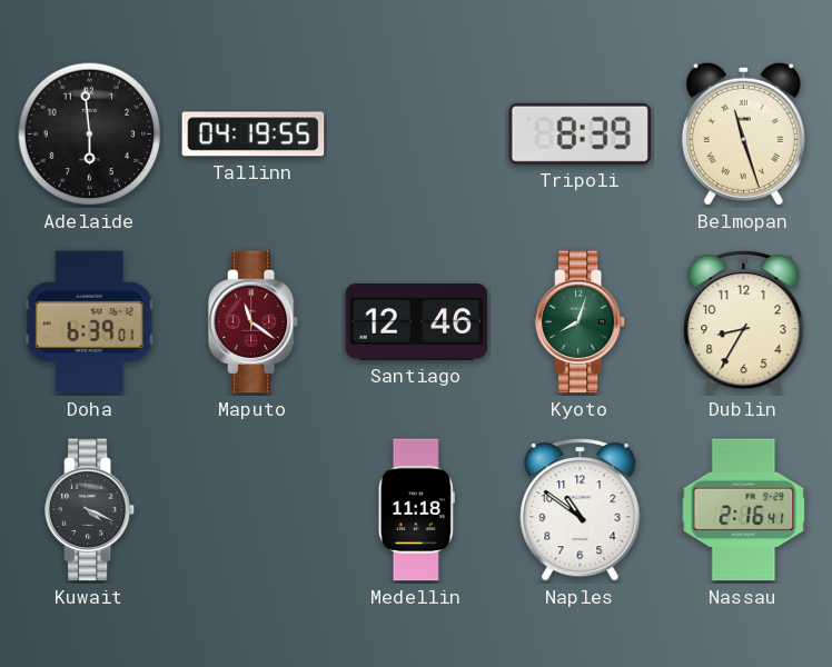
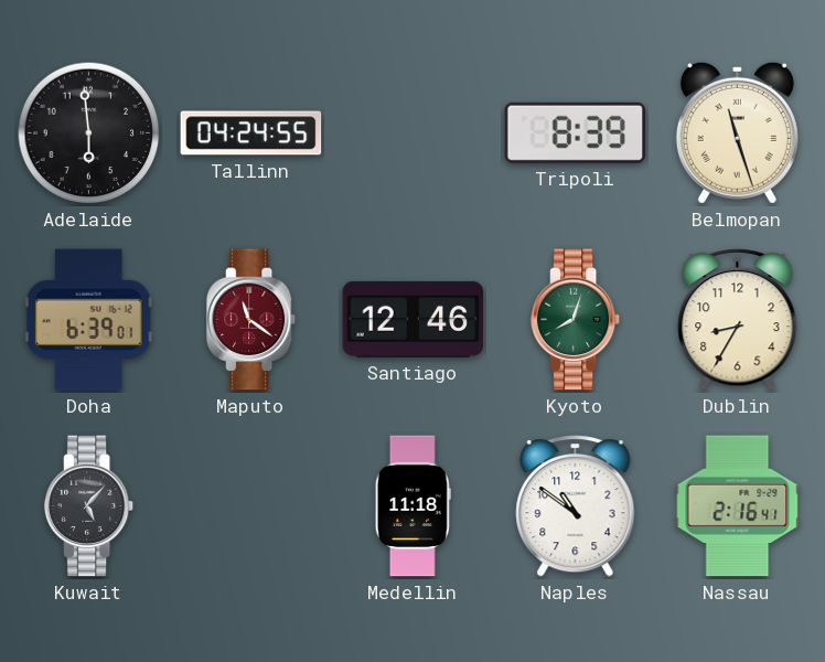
Tallinn: 04:19 -> 04:24
Kuwait: 4:19 -> 5:07
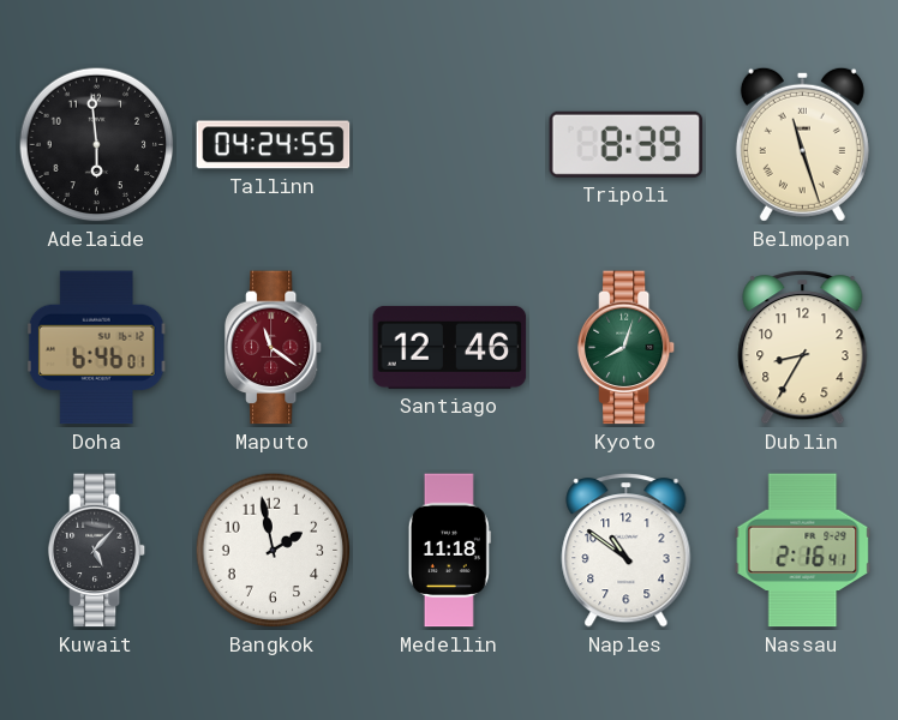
Doha: 6:39 -> 6:46
Bangkok: none -> 1:58
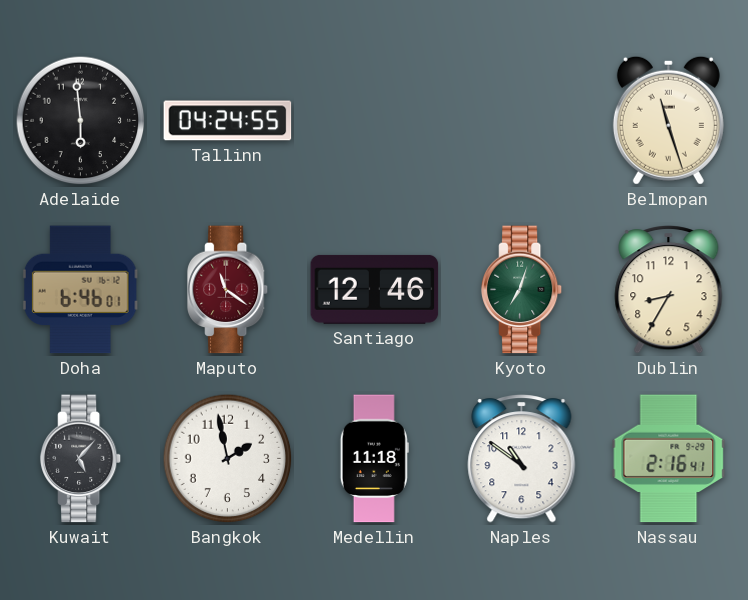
Tripoli: 8:39 -> none
Kyoto: 8:03 -> 7:03
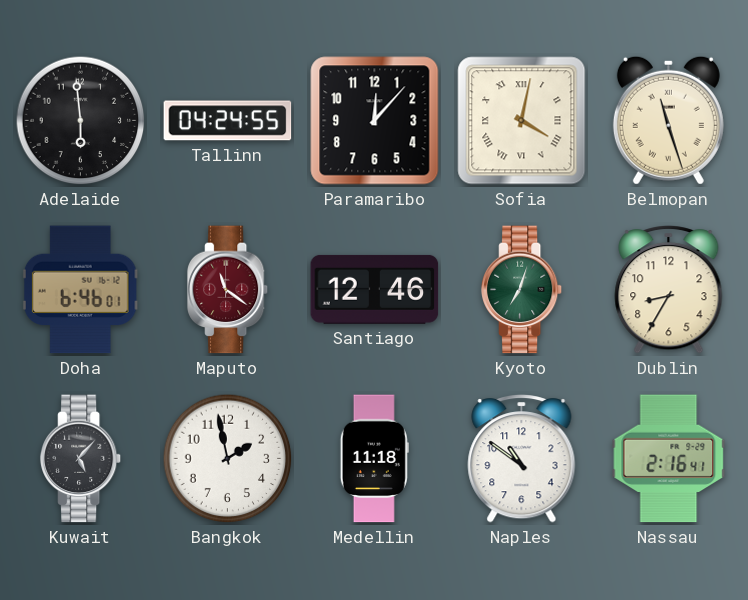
Paramaribo: none -> 12:07
Sofia: none -> 4:02
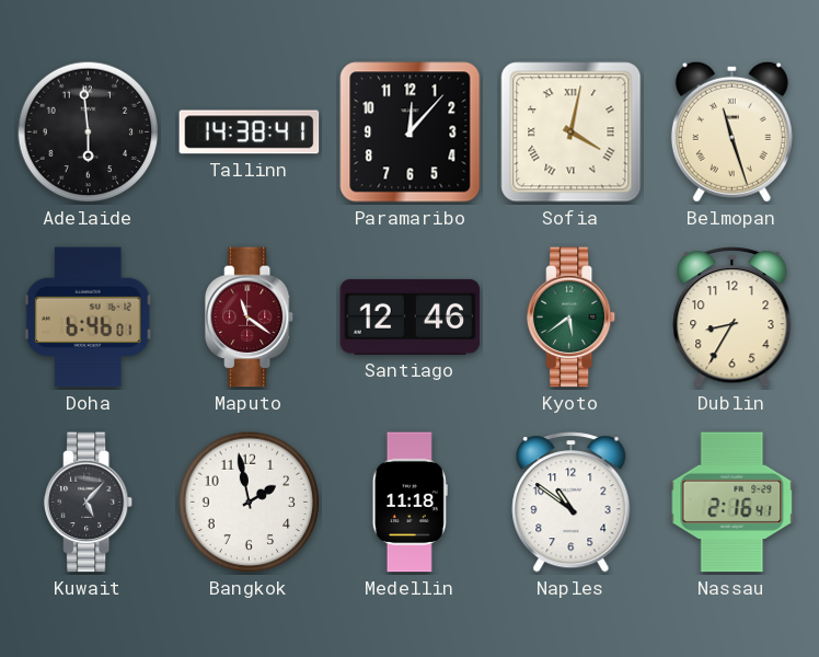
Tallinn: 04:24 -> 14:38
Kyoto: 7:03 -> 5:39
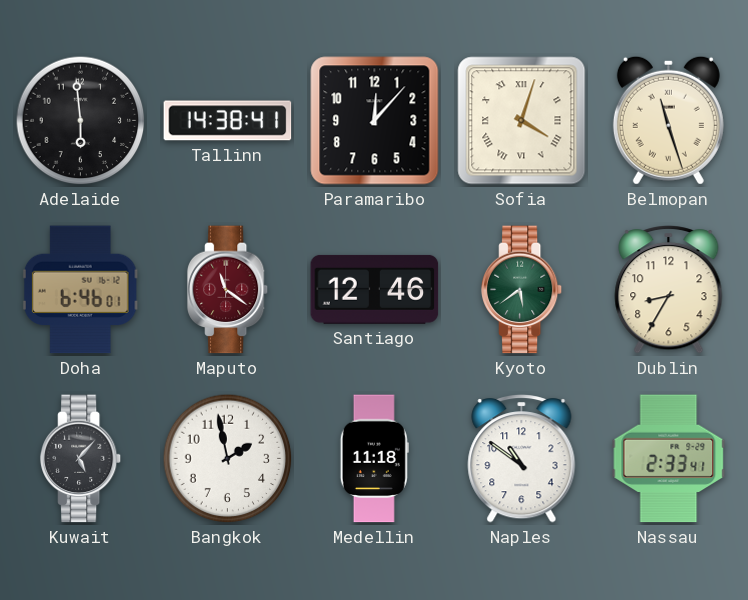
Sofia: 4:02 -> 4:03
Nassau: 2:16 -> 2:33
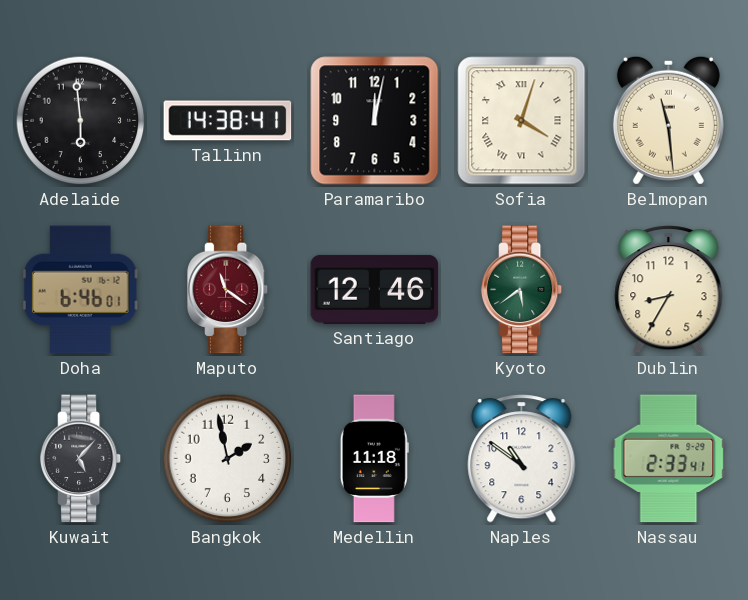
Paramaribo: 12:07 -> 12:02
Belmopan: 11:27 -> 11:29
